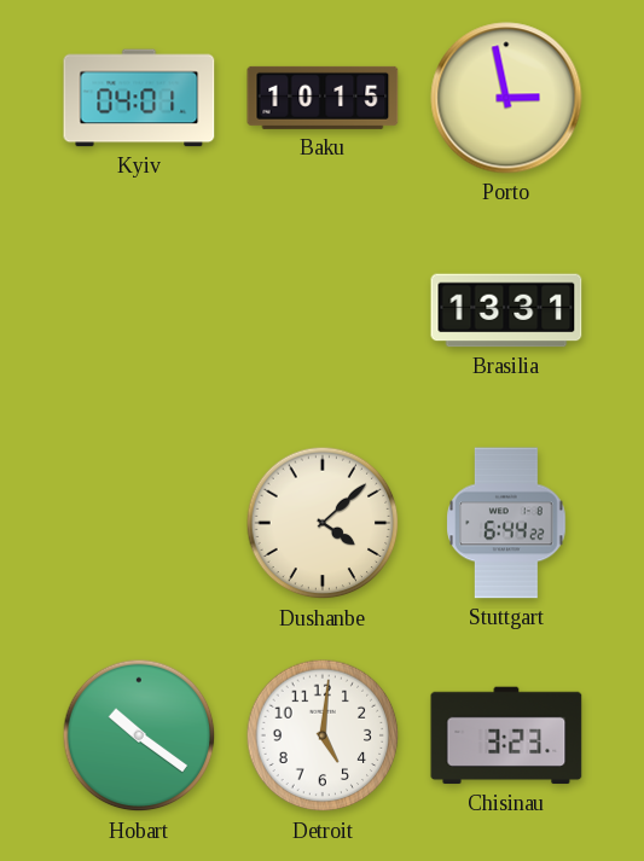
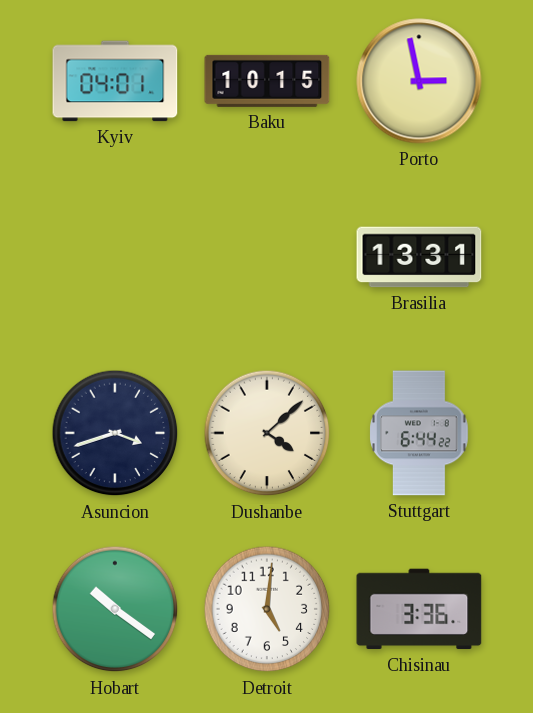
Asuncion: none -> 3:42
Chisinau: 3:23 -> 3:36
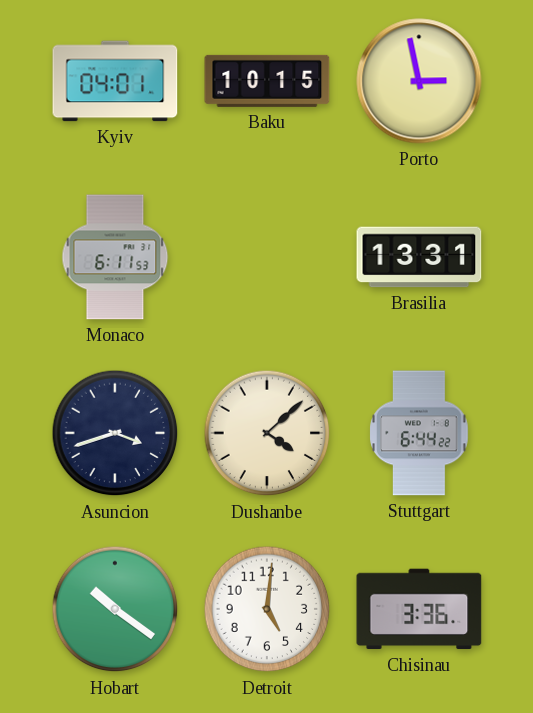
Monaco: none -> 6:11
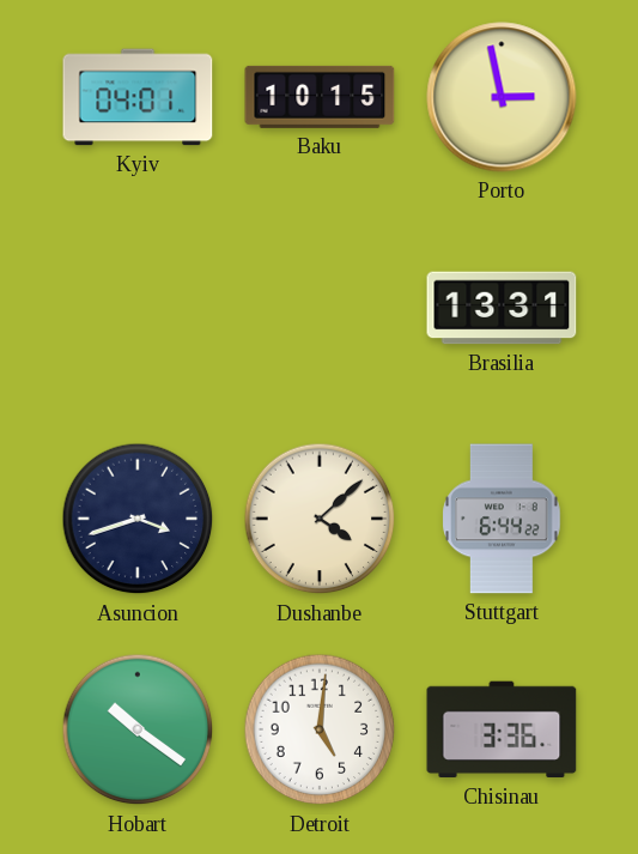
Monaco: 6:11 -> none
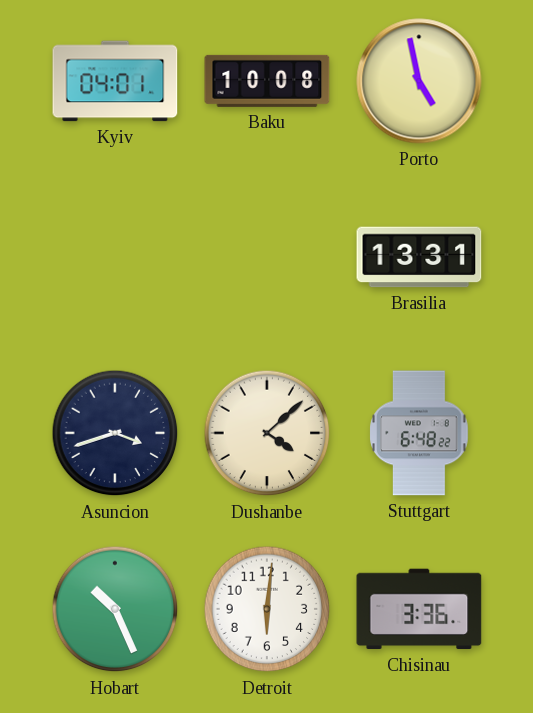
Baku: 10:15 -> 10:08
Porto: 2:58 -> 4:58
Stuttgart: 6:44 -> 6:48
Hobart: 10:21 -> 10:26
Detroit: 5:01 -> 6:01
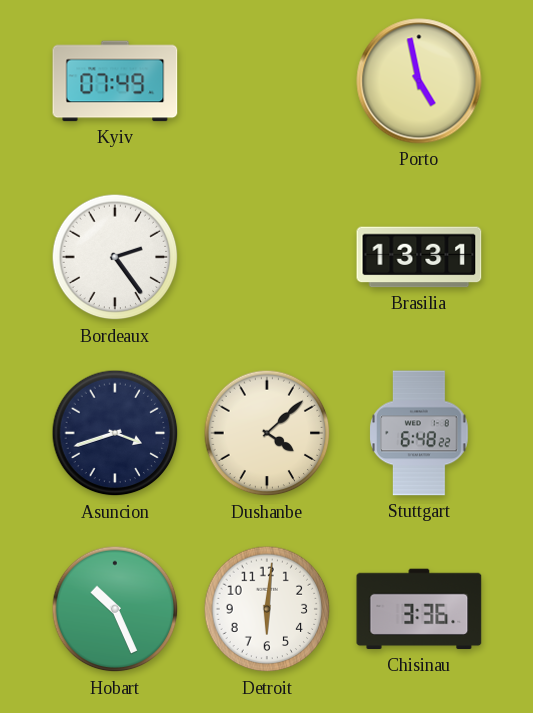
Kyiv: 04:01 -> 07:49
Baku: 10:08 -> none
Bordeaux: none -> 2:24
